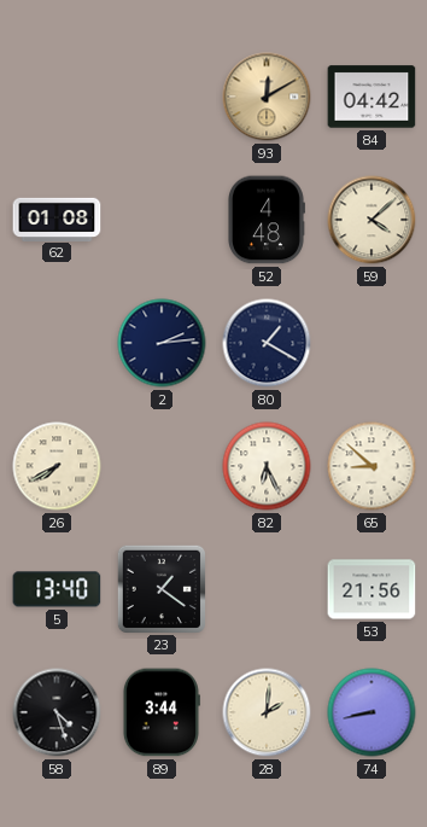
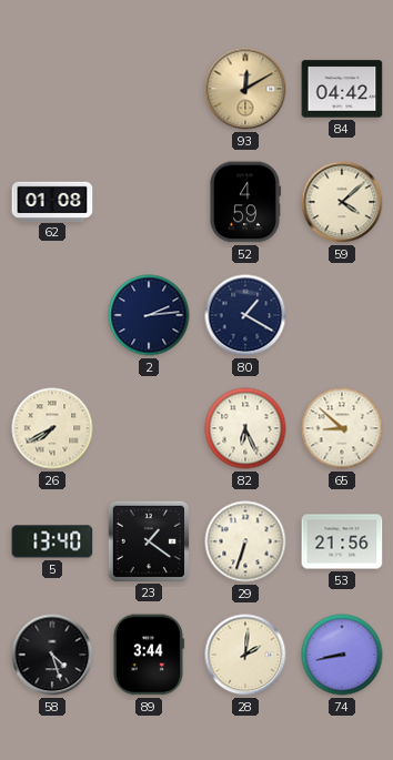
52: 4:48 -> 4:59
29: none -> 6:33
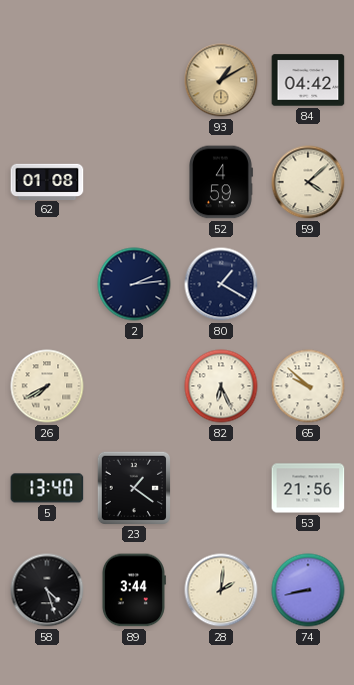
93: 12:10 -> 1:10
65: 8:52 -> 9:52
29: 6:33 -> none
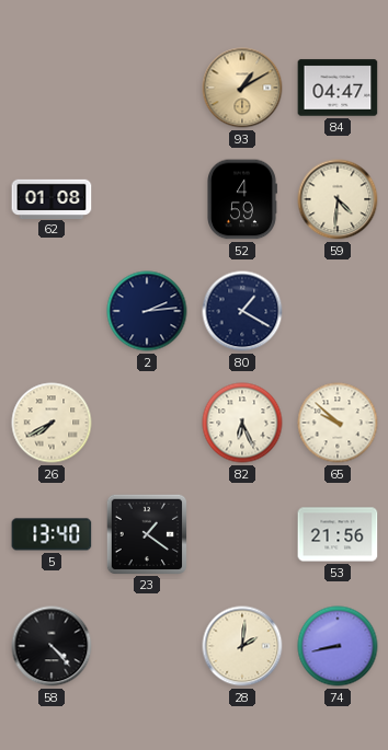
84: 04:42 -> 04:47
59: 4:08 -> 4:31
58: 4:27 -> 4:23
89: 3:44 -> none
